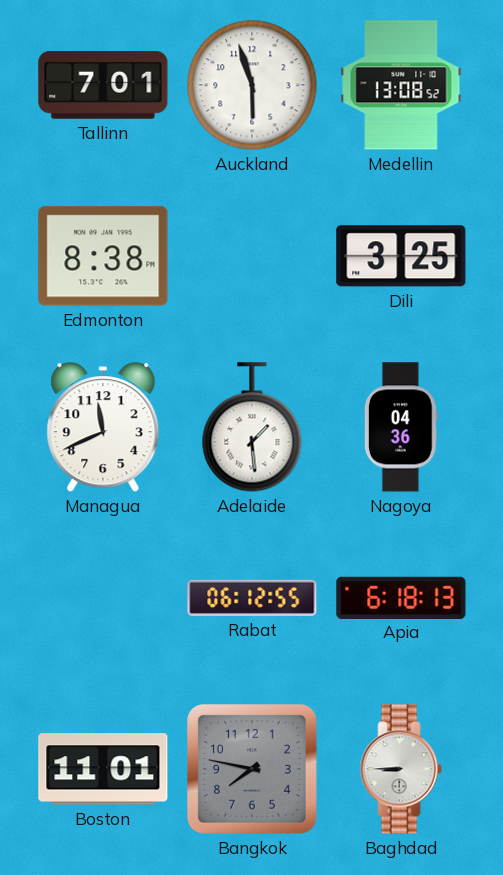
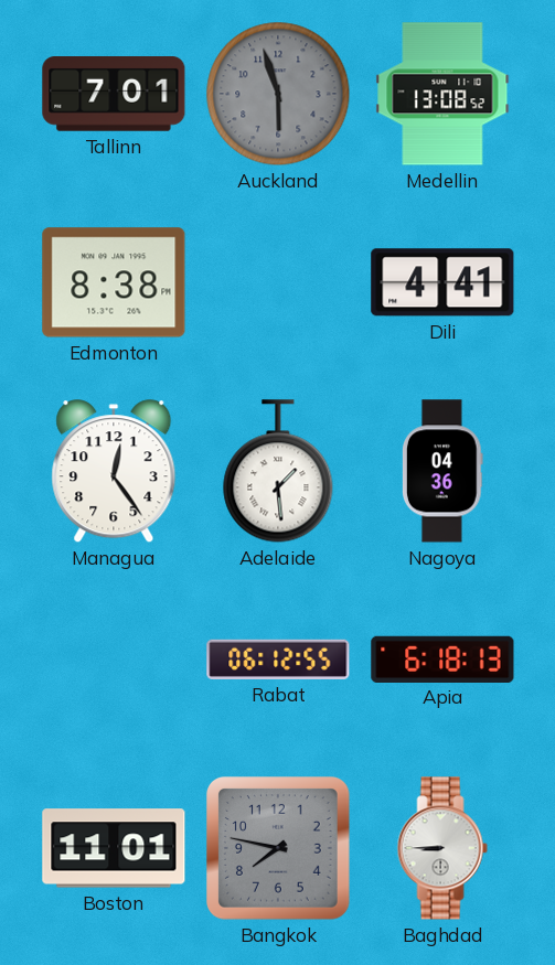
Auckland dial: white -> grey
Dili: 3:25 -> 4:41
Managua: 11:41 -> 12:24
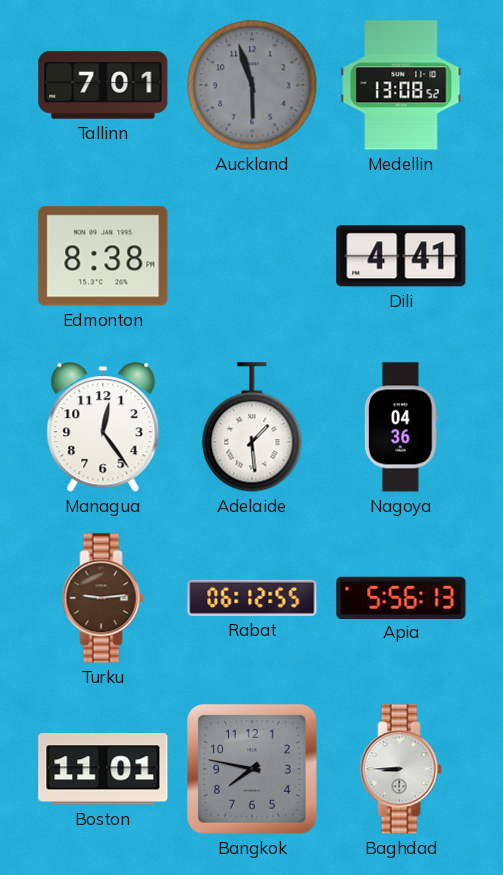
Turku: none -> 9:14
Apia: 6:18 -> 5:56
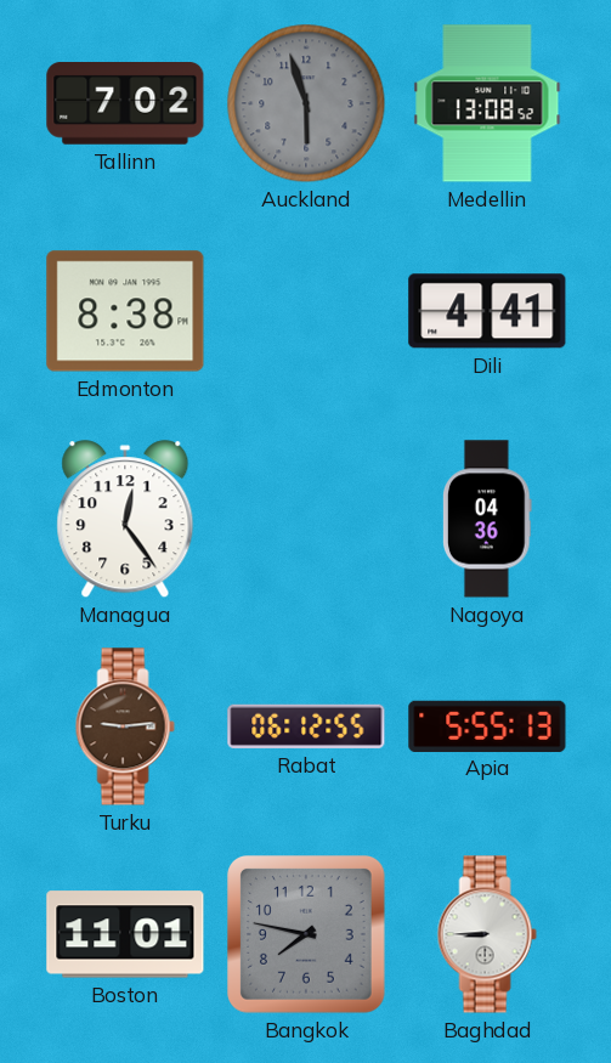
Tallinn: 7:01 -> 7:02
Adelaide: 1:29 -> none
Apia: 5:56 -> 5:55
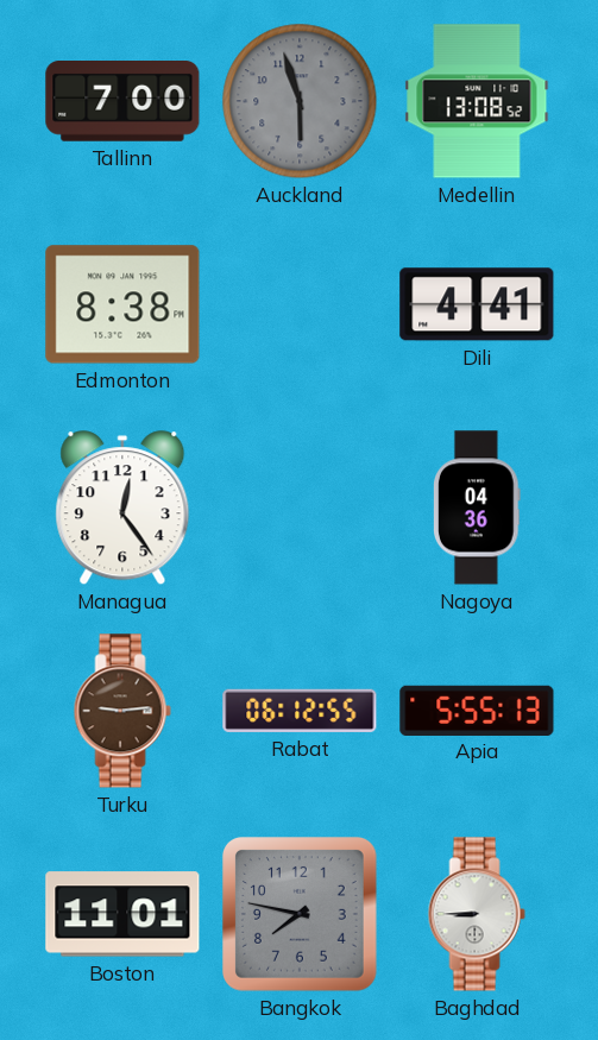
Tallinn: 7:02 -> 7:00
